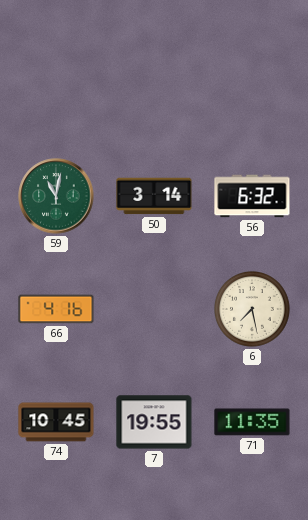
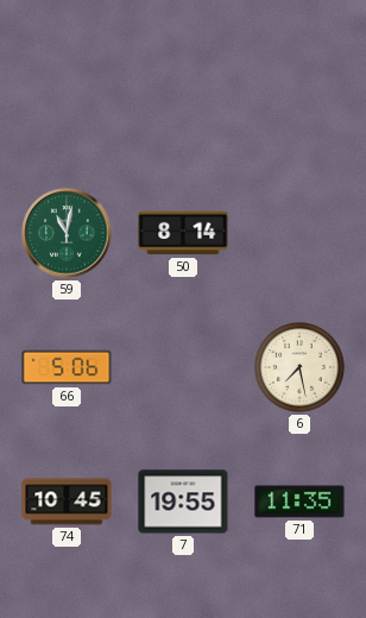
50: 3:14 -> 8:14
56: 6:32 -> none
66: 4:16 -> 5:06
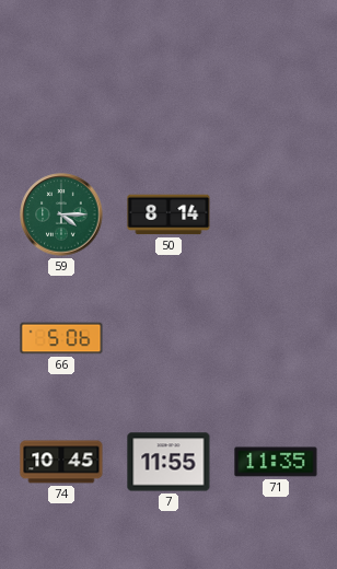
59: 11:02 -> 4:15
6: 7:28 -> none
7: 19:55 -> 11:55
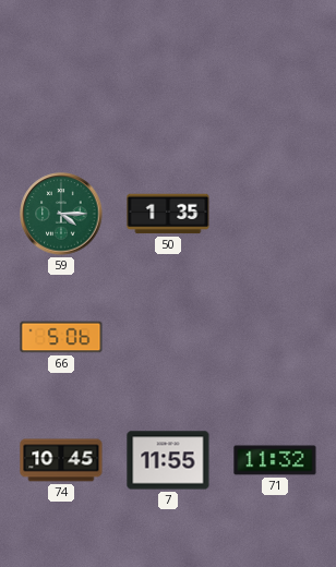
50: 8:14 -> 1:35
71: 11:35 -> 11:32
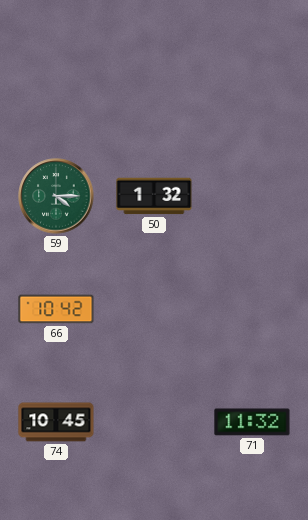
50: 1:35 -> 1:32
66: 5:06 -> 10:42
7: 11:55 -> none
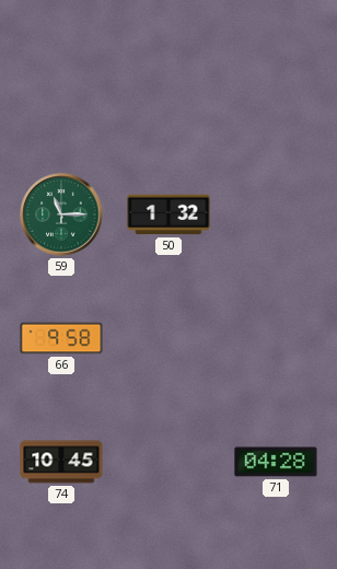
59: 4:15 -> 11:15
66: 10:42 -> 9:58
71: 11:32 -> 04:28
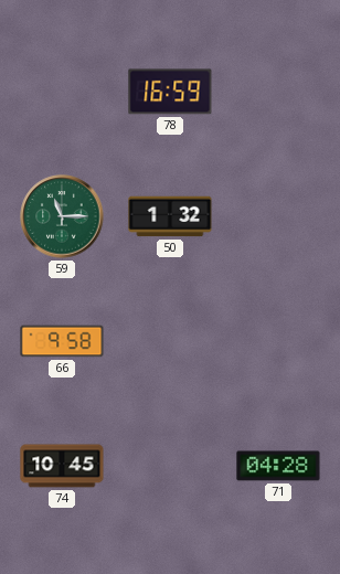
78: none -> 16:59
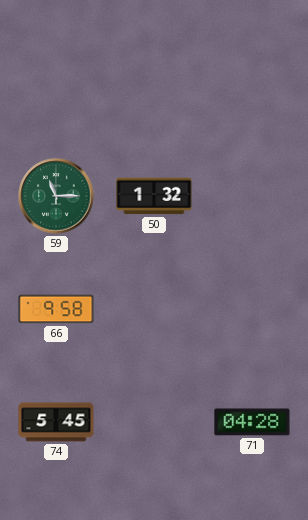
78: 16:59 -> none
74: 10:45 -> 5:45
